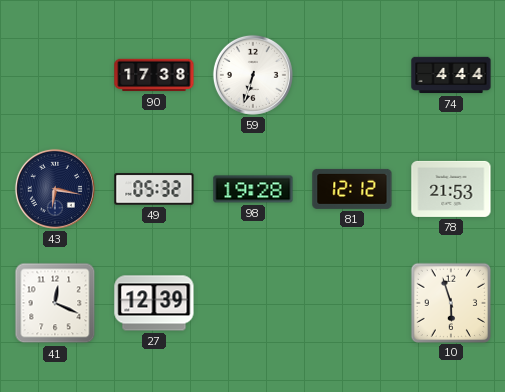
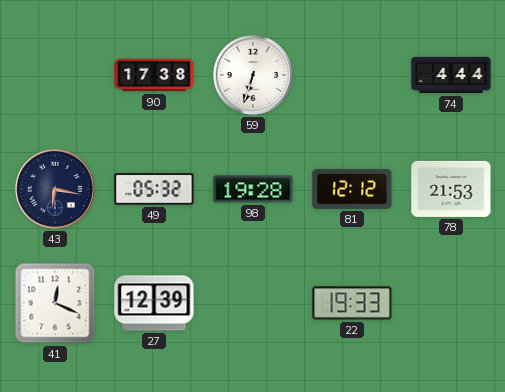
22: none -> 19:33
10: 5:57 -> none
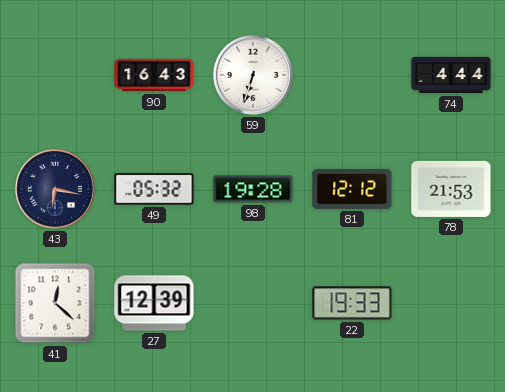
90: 17:38 -> 16:43
41: 12:19 -> 12:22
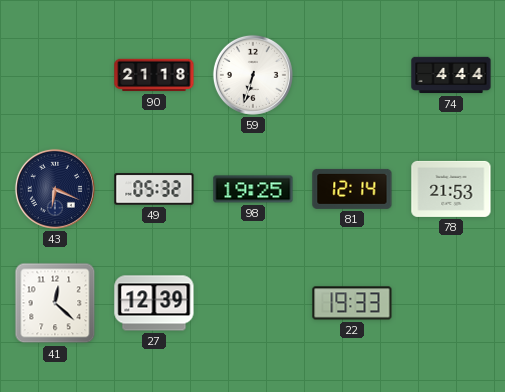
90: 16:43 -> 21:18
43: 6:17 -> 6:19
98: 19:28 -> 19:25
81: 12:12 -> 12:14
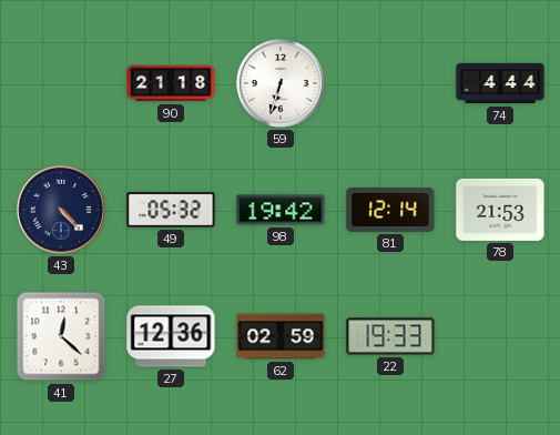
43: 6:19 -> 4:23
98: 19:25 -> 19:42
27: 12:39 -> 12:36
62: none -> 02:59
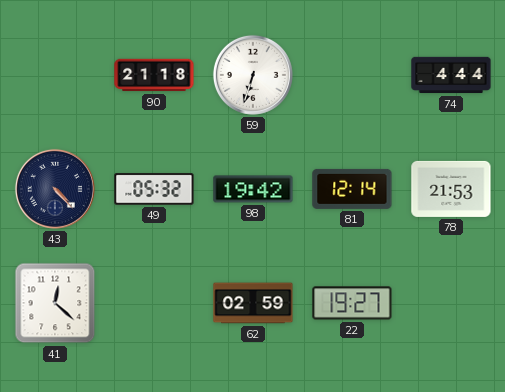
27: 12:36 -> none
22: 19:33 -> 19:27
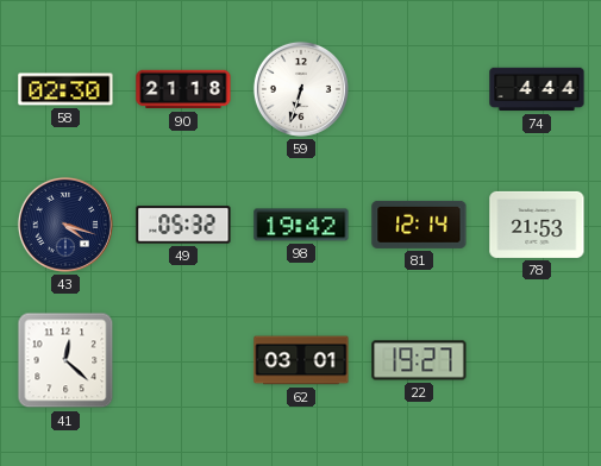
58: none -> 02:30
43: 4:23 -> 4:18
62: 02:59 -> 03:01
